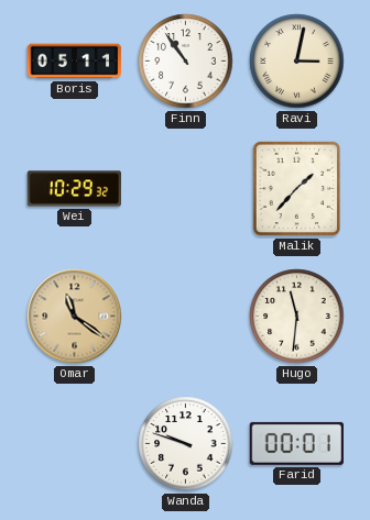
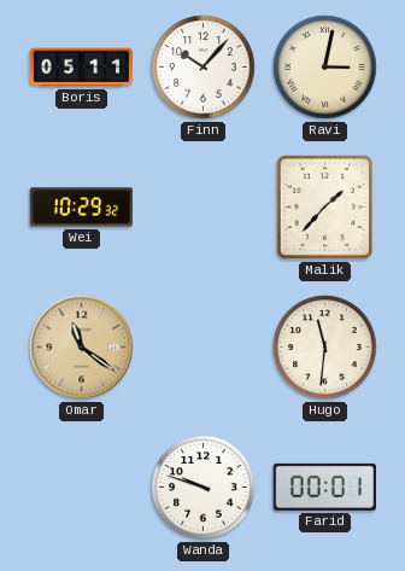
Finn: 10:54 -> 10:07
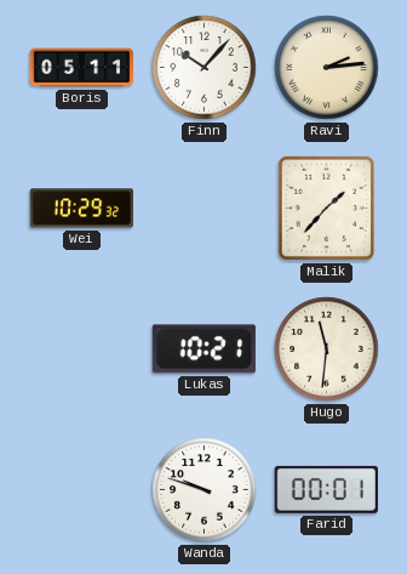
Ravi: 3:02 -> 2:14
Omar: 11:21 -> none
Lukas: none -> 10:21
